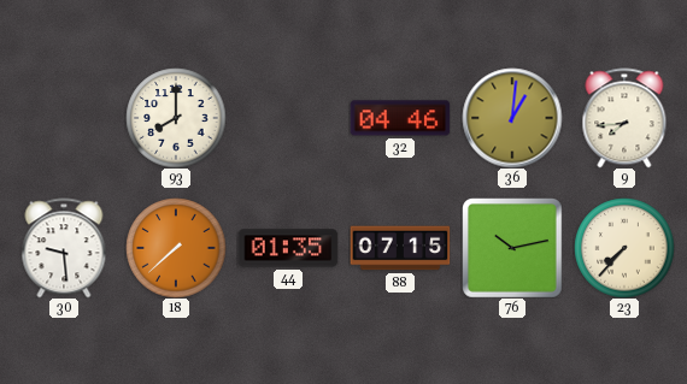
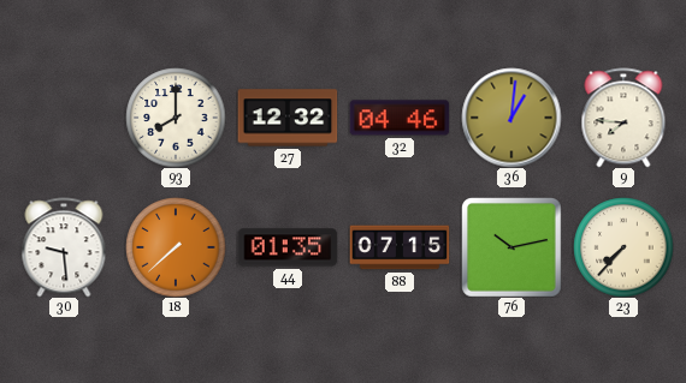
27: none -> 12:32
9: 7:44 -> 7:46
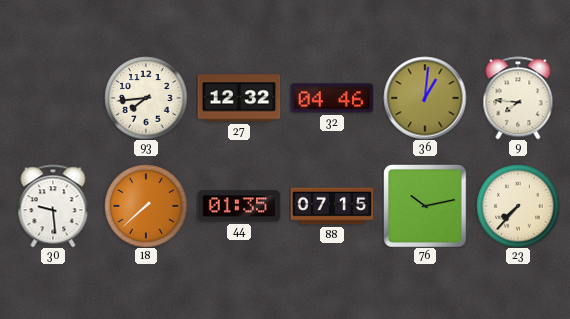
93: 8:00 -> 7:44
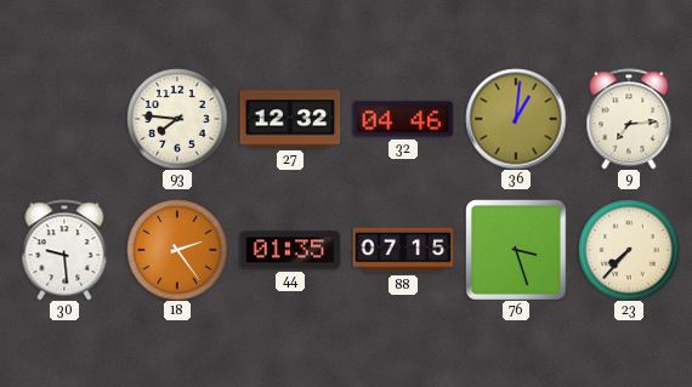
93: 7:44 -> 7:46
9: 7:46 -> 7:14
18: 7:38 -> 2:24
76: 10:13 -> 3:27
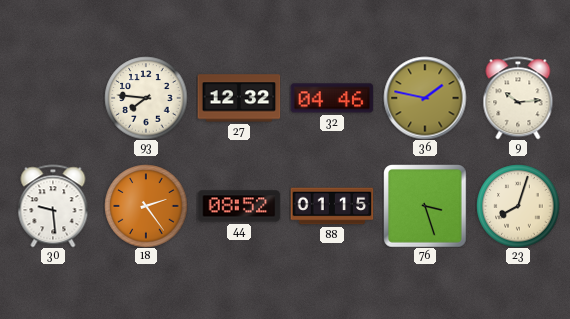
36: 1:01 -> 1:47
9: 7:14 -> 10:14
44: 01:35 -> 08:52
88: 07:15 -> 01:15
23: 7:37 -> 8:03
